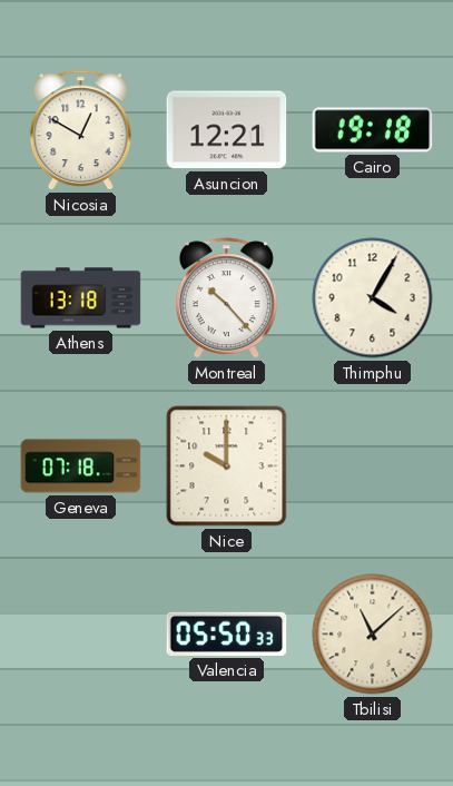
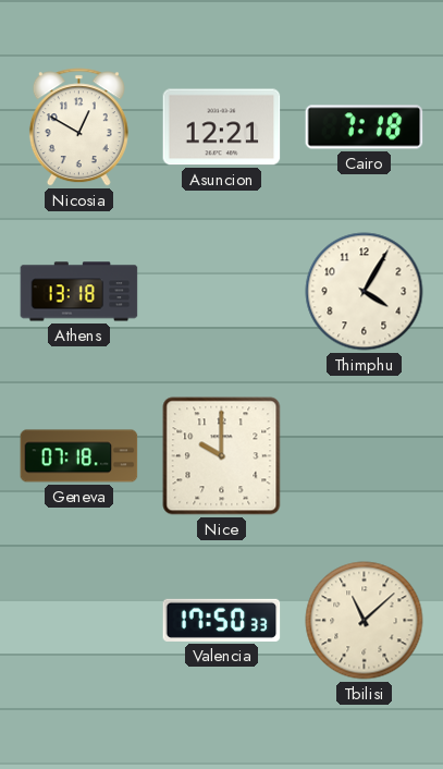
Cairo: 19:18 -> 7:18
Montreal: 10:23 -> none
Valencia: 05:50 -> 17:50
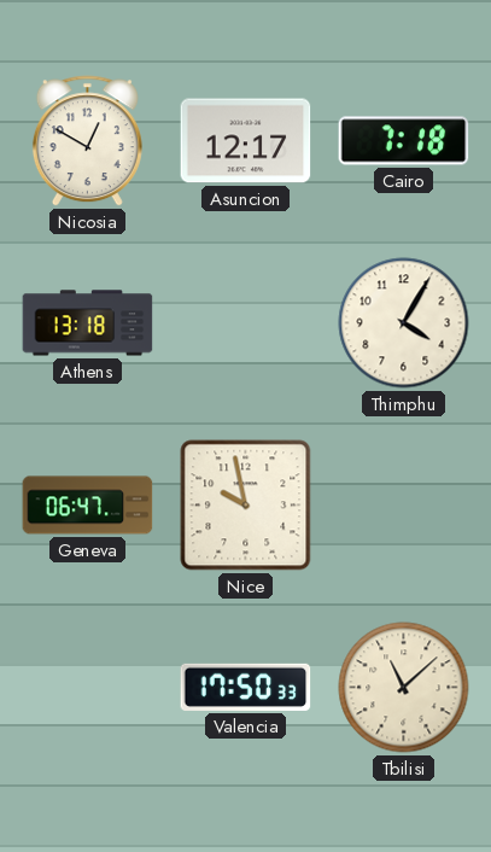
Asuncion: 12:21 -> 12:17
Geneva: 07:18 -> 06:47
Nice: 10:00 -> 9:58
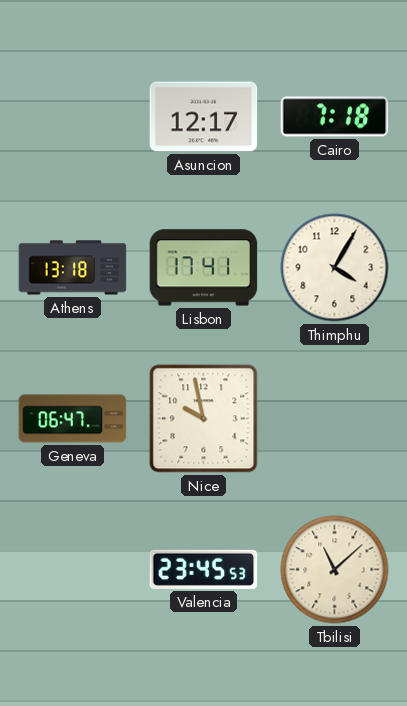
Nicosia: 12:50 -> none
Lisbon: none -> 17:41
Valencia: 17:50 -> 23:45
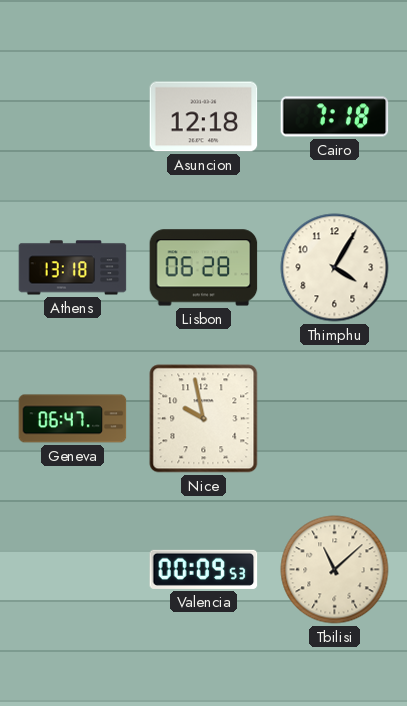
Asuncion: 12:17 -> 12:18
Lisbon: 17:41 -> 06:28
Valencia: 23:45 -> 00:09
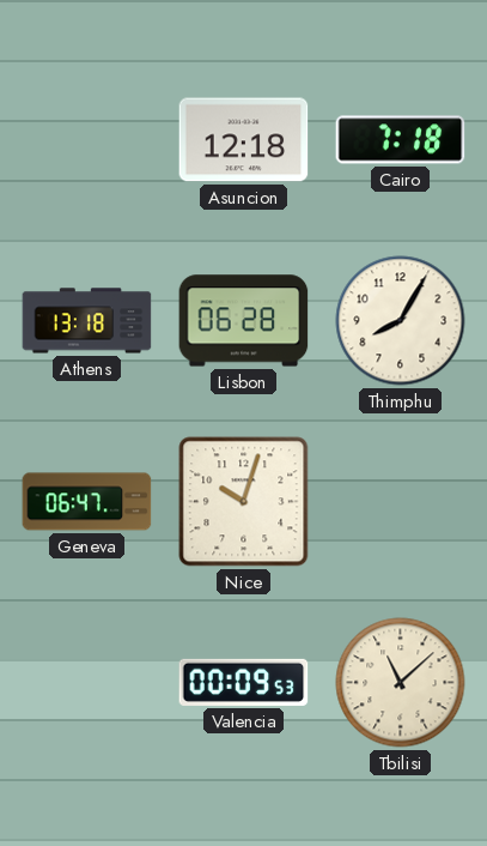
Thimphu: 4:05 -> 8:05
Nice: 9:58 -> 10:03
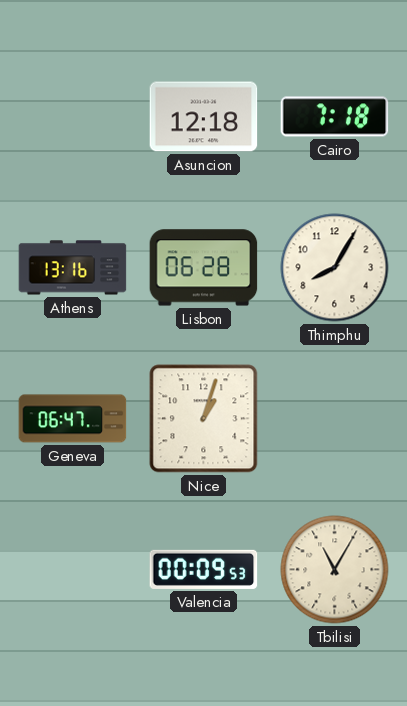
Athens: 13:18 -> 13:16
Nice: 10:03 -> 1:03
Tbilisi: 11:08 -> 11:05
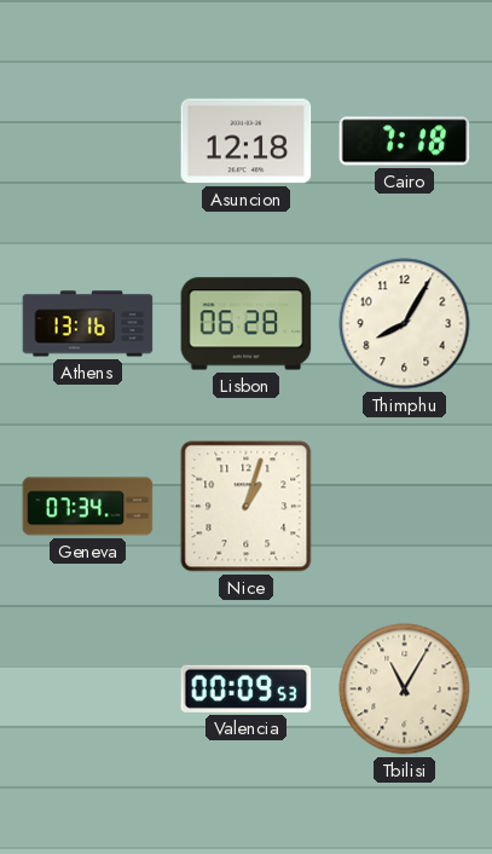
Geneva: 06:47 -> 07:34
